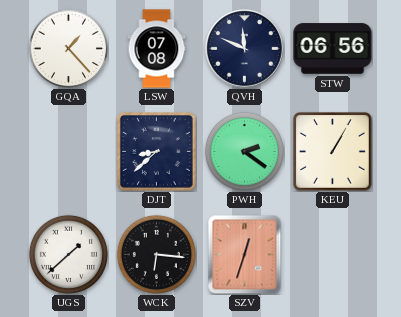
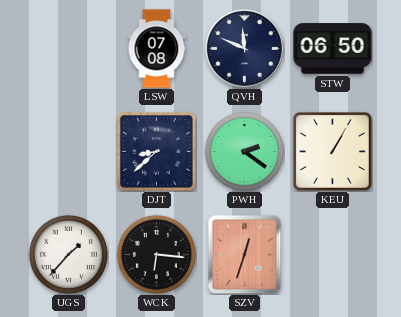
GQA: 1:23 -> none
STW: 06:56 -> 06:50
UGS: 1:38 -> 1:37
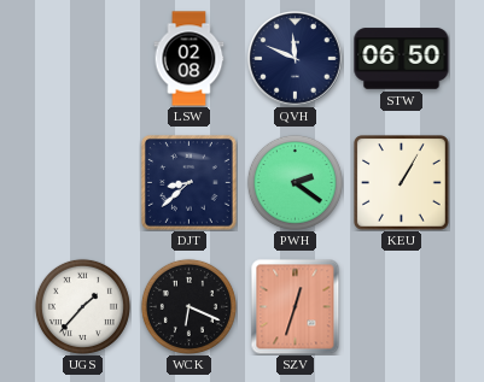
LSW: 07:08 -> 02:08
WCK: 6:16 -> 6:19
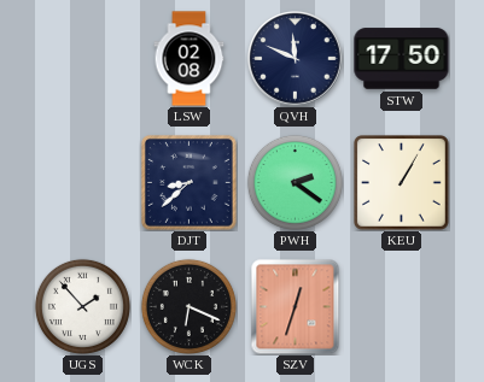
STW: 06:50 -> 17:50
UGS: 1:37 -> 1:53
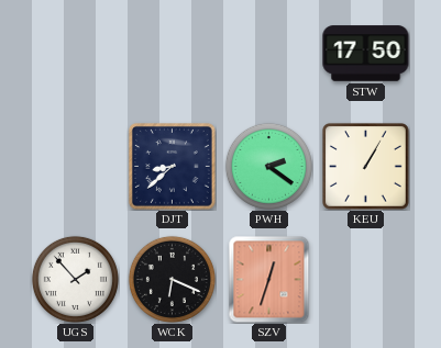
LSW: 02:08 -> none
QVH: 11:49 -> none
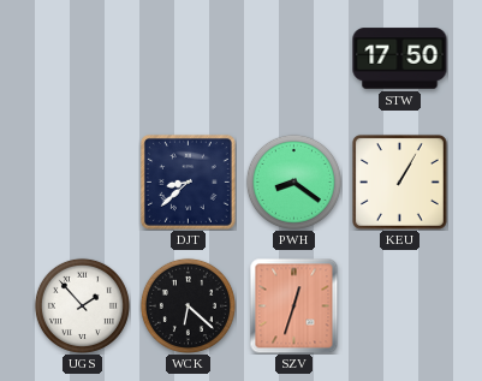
PWH: 2:21 -> 8:21
WCK: 6:19 -> 6:22
